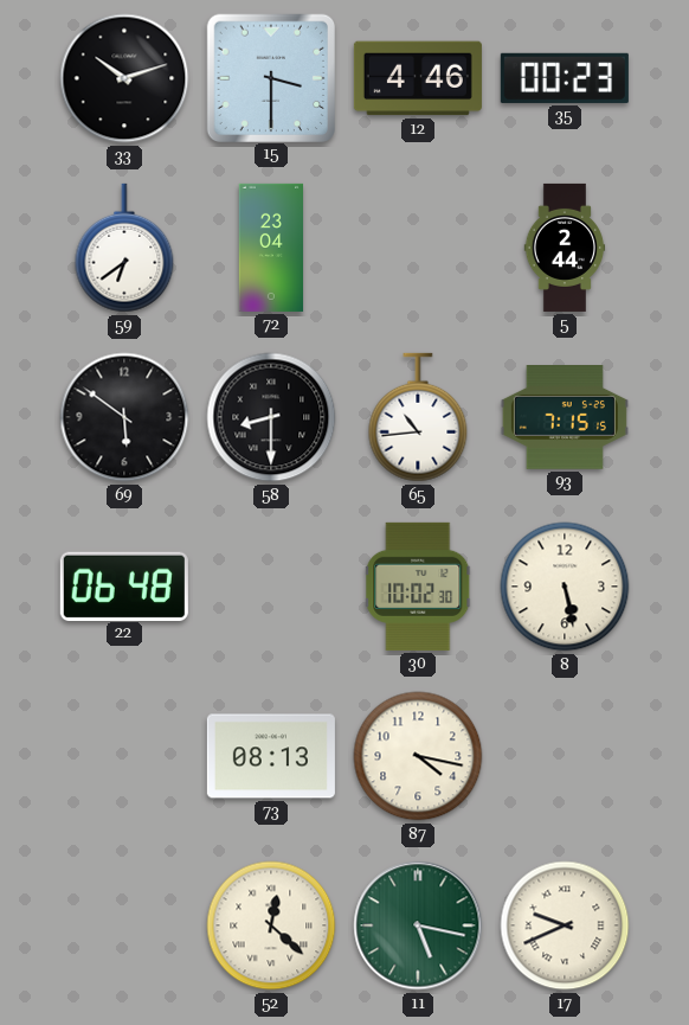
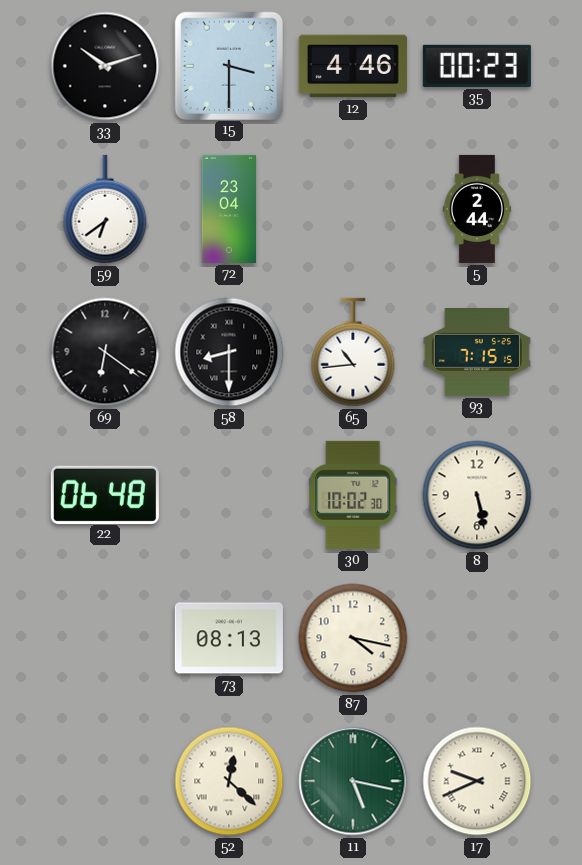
69: 5:51 -> 6:21
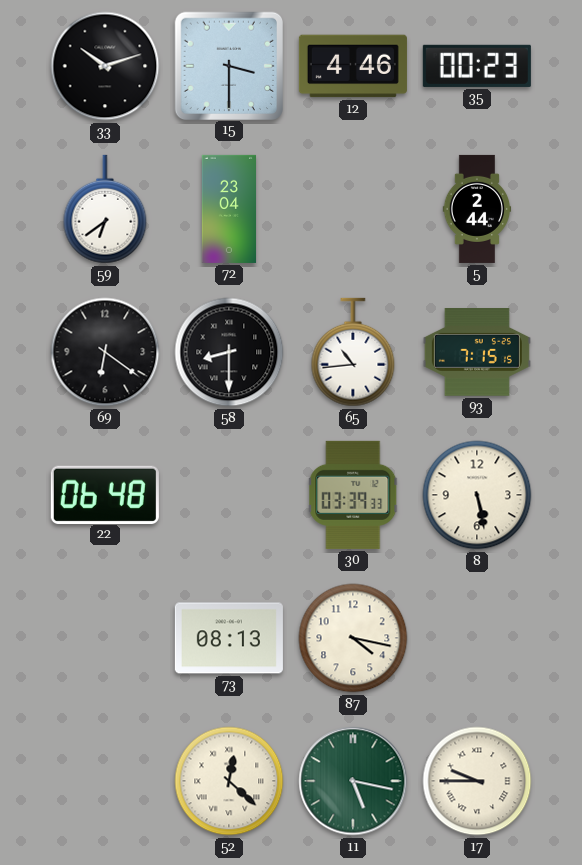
30: 10:02 -> 03:39
17: 9:41 -> 9:45
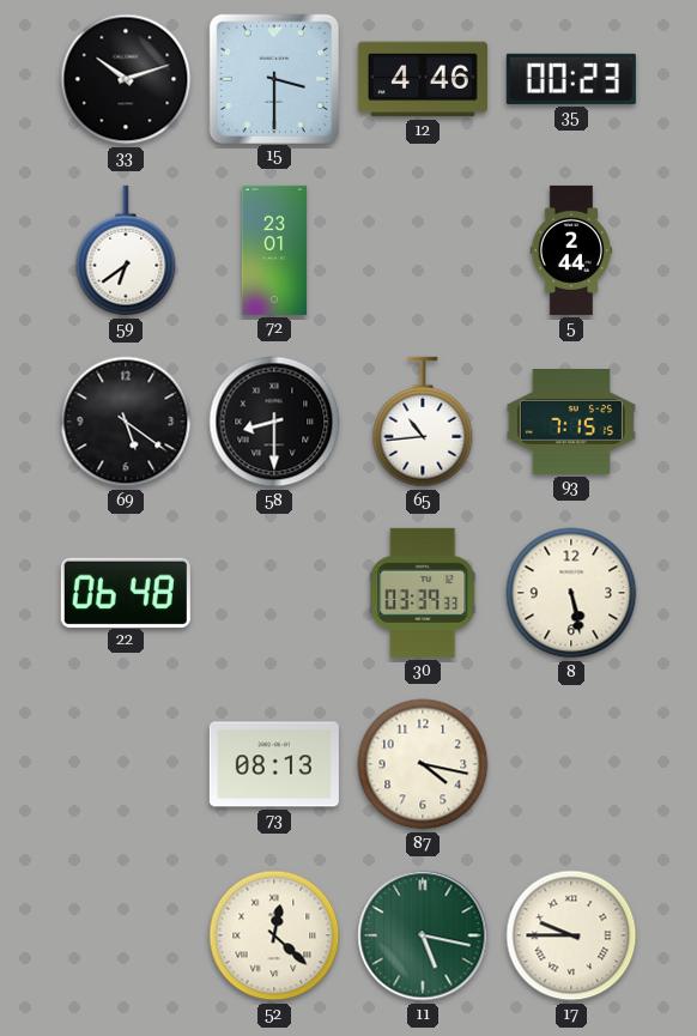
72: 23:04 -> 23:01
69: 6:21 -> 5:21
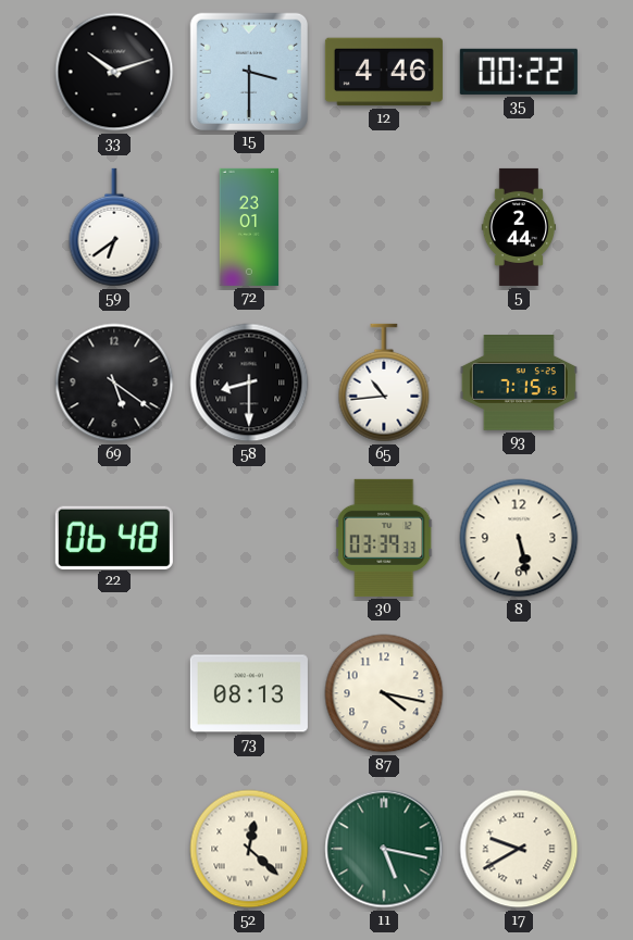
35: 00:23 -> 00:22
17: 9:45 -> 9:40
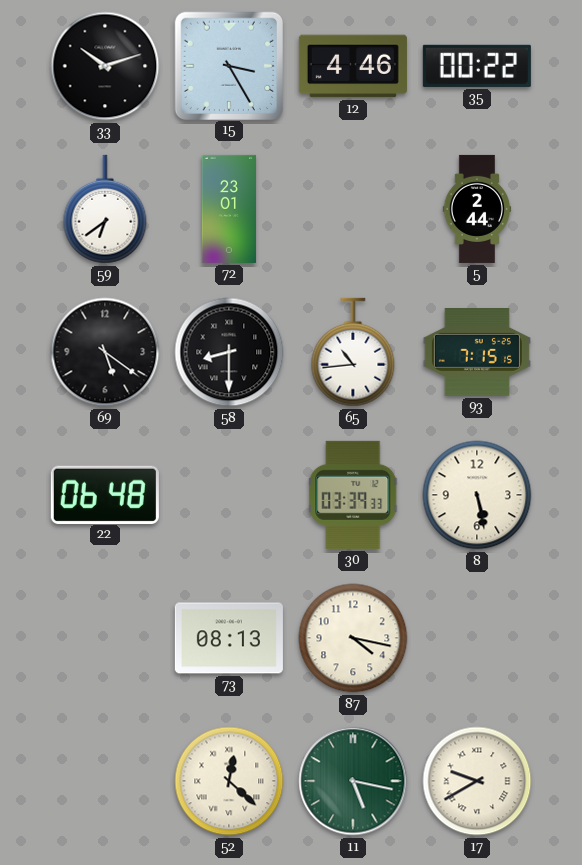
15: 3:30 -> 3:25
